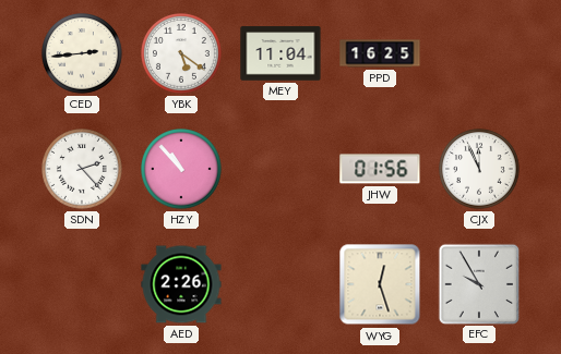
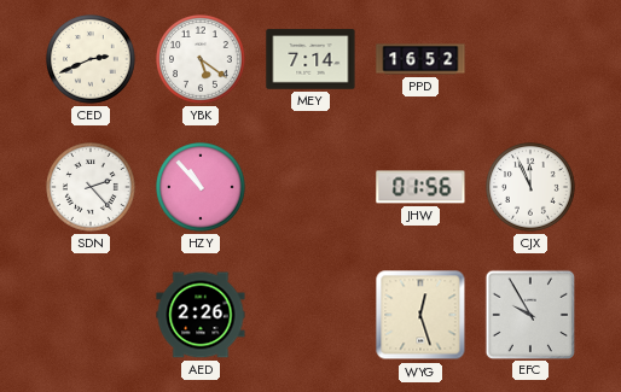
CED: 2:44 -> 2:41
MEY: 11:04 -> 7:14
PPD: 16:25 -> 16:52
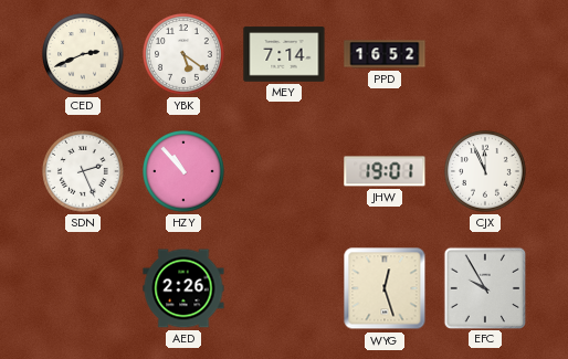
SDN: 2:23 -> 2:26
JHW: 01:56 -> 19:01
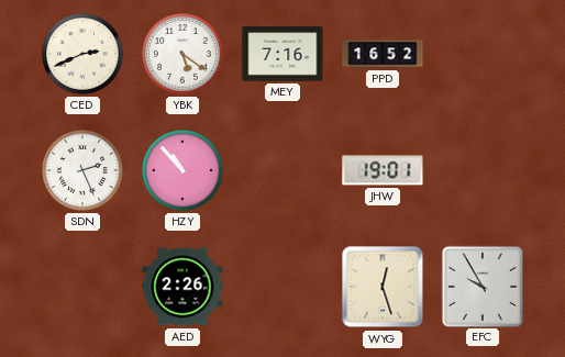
MEY: 7:14 -> 7:16
CJX: 11:56 -> none
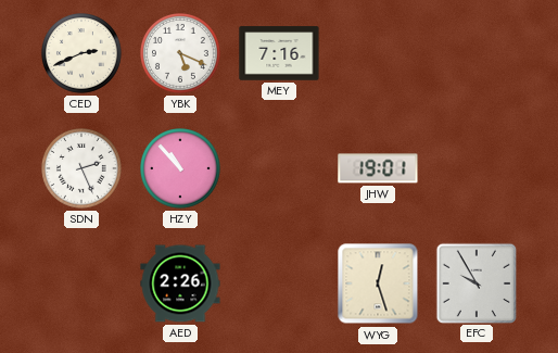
YBK: 5:21 -> 5:19
PPD: 16:52 -> none
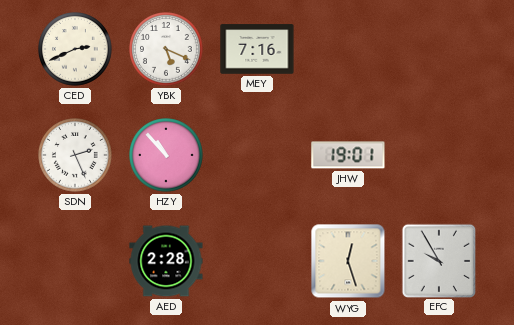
AED: 2:26 -> 2:28
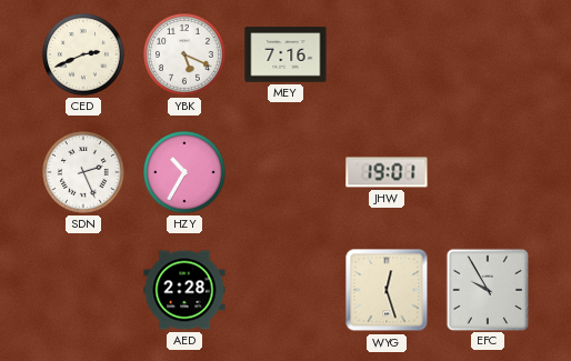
HZY: 10:53 -> 10:35
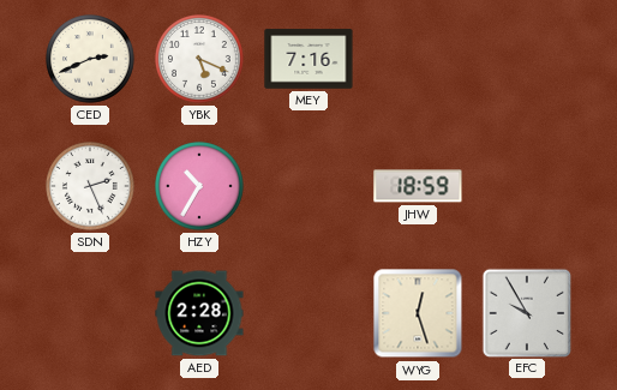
JHW: 19:01 -> 18:59
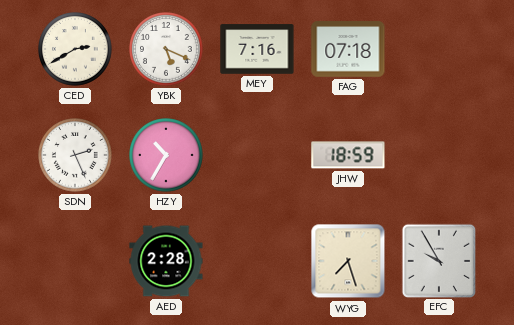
CED: 2:41 -> 2:40
FAG: none -> 07:18
WYG: 12:27 -> 7:27
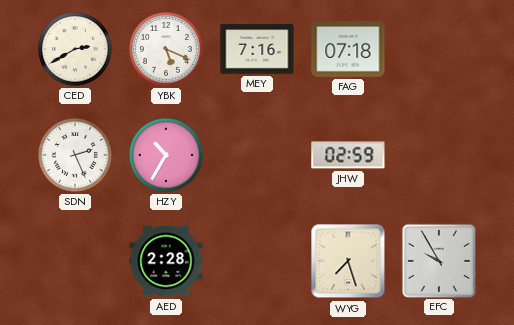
JHW: 18:59 -> 02:59
